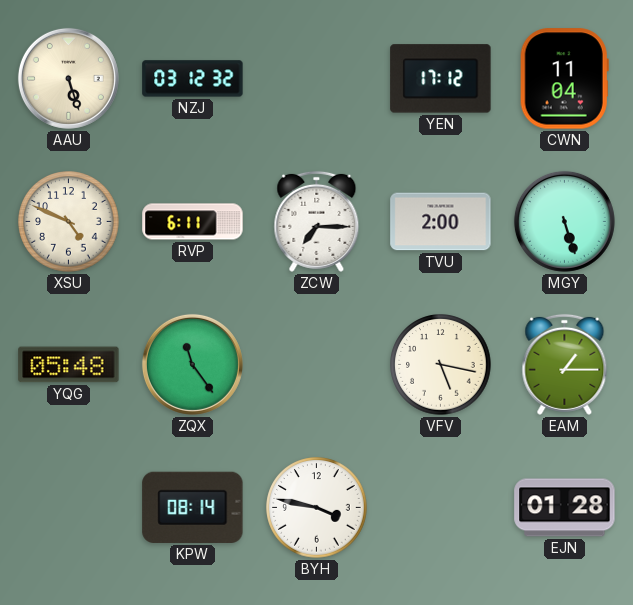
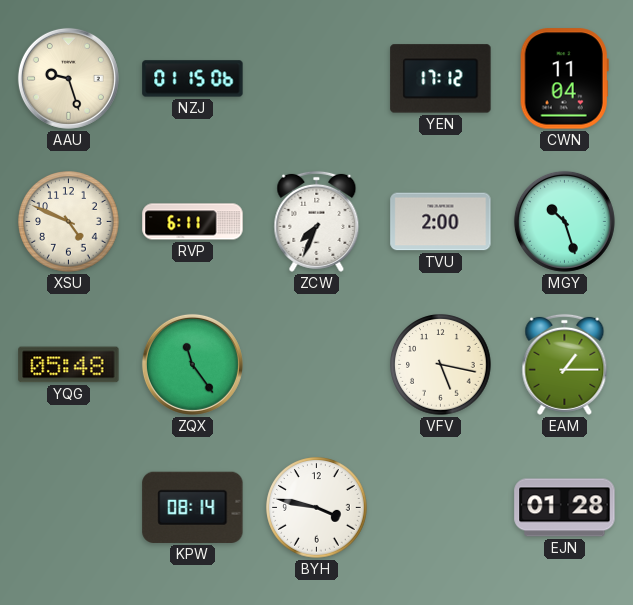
AAU: 5:27 -> 9:27
NZJ: 03:12 -> 01:15
ZCW: 7:15 -> 7:34
MGY: 5:27 -> 10:27
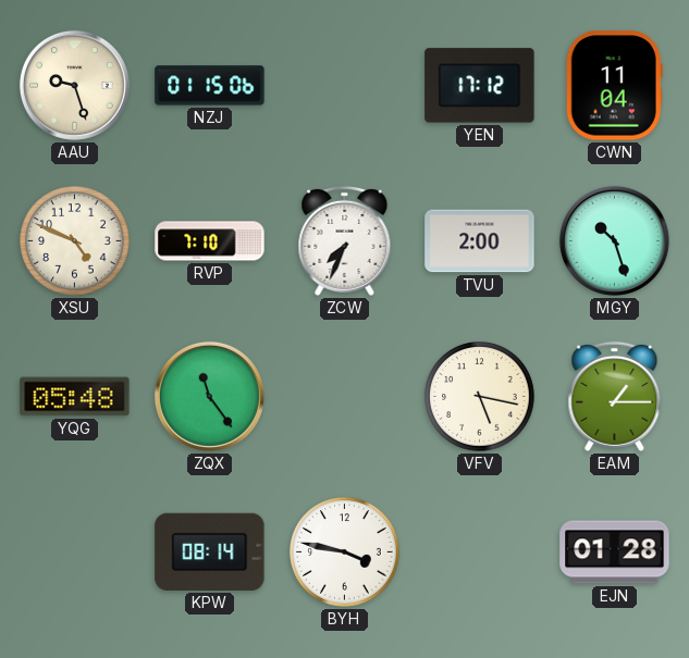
RVP: 6:11 -> 7:10
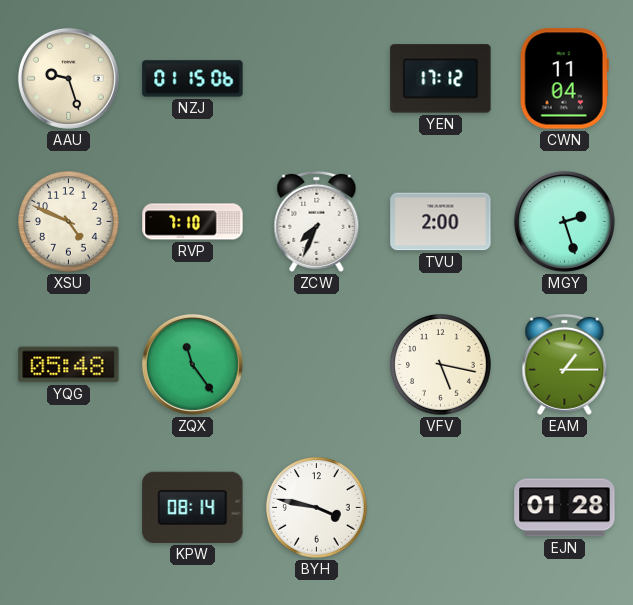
MGY: 10:27 -> 2:27
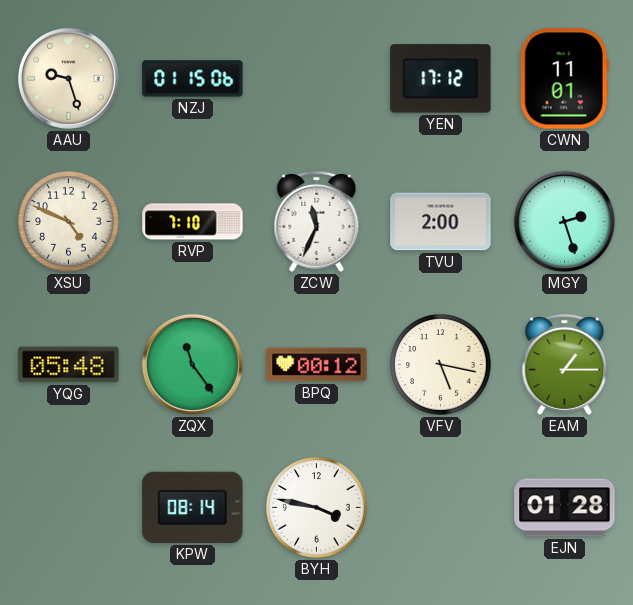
CWN: 11:04 -> 11:01
ZCW: 7:34 -> 11:34
BPQ: none -> 00:12
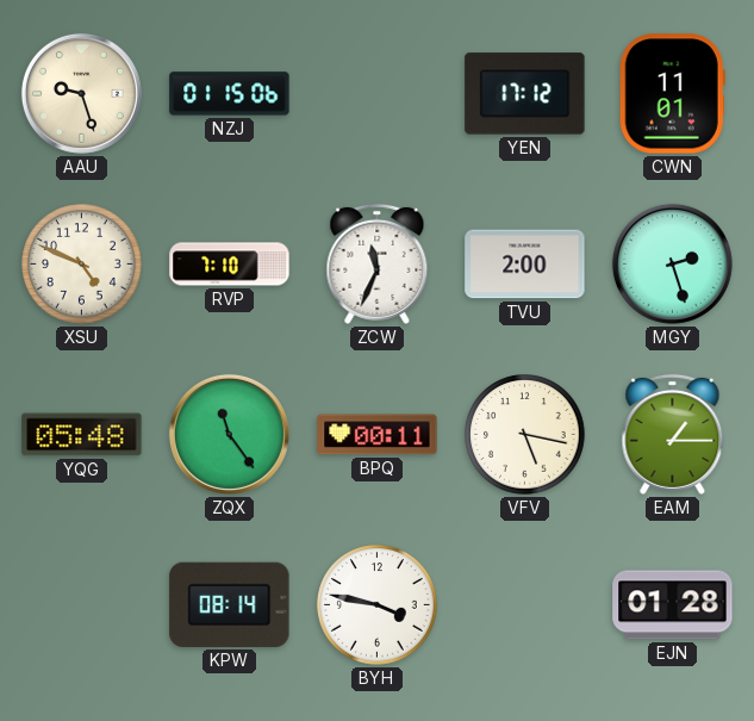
BPQ: 00:12 -> 00:11
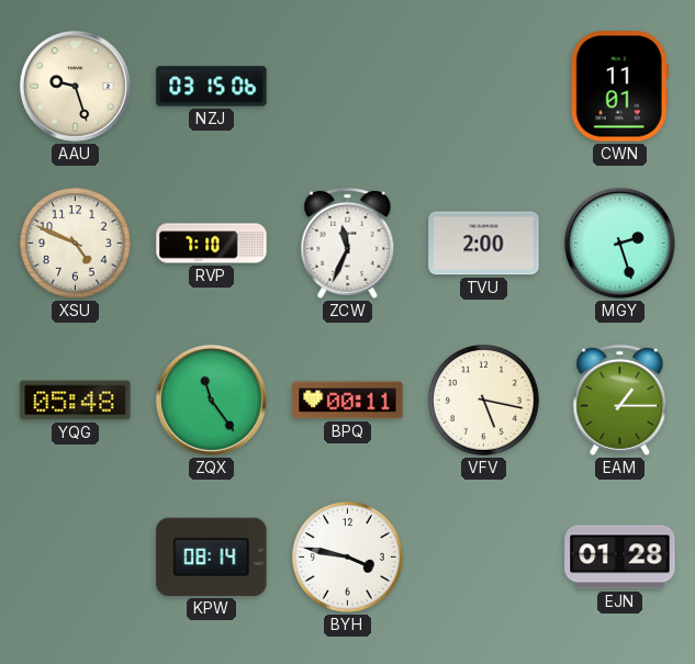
NZJ: 01:15 -> 03:15
YEN: 17:12 -> none
